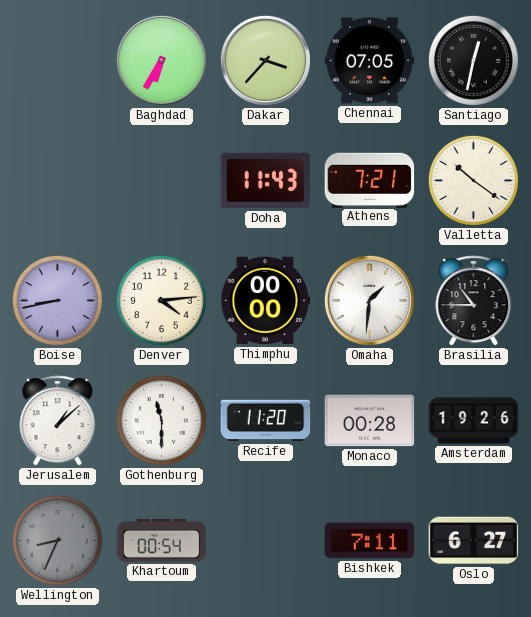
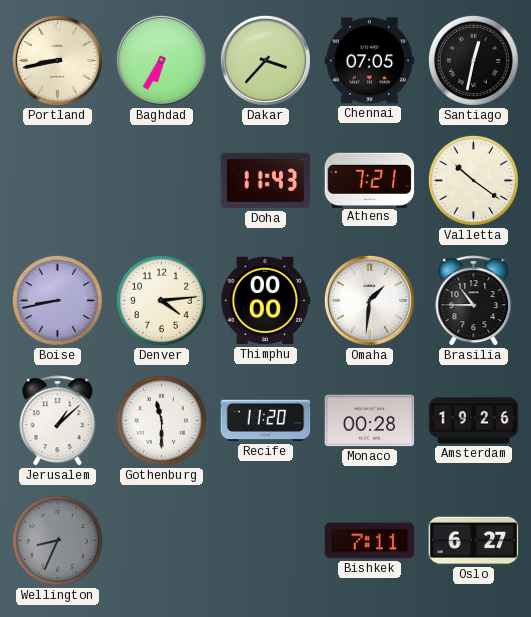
Portland: none -> 8:43
Khartoum: 00:54 -> none
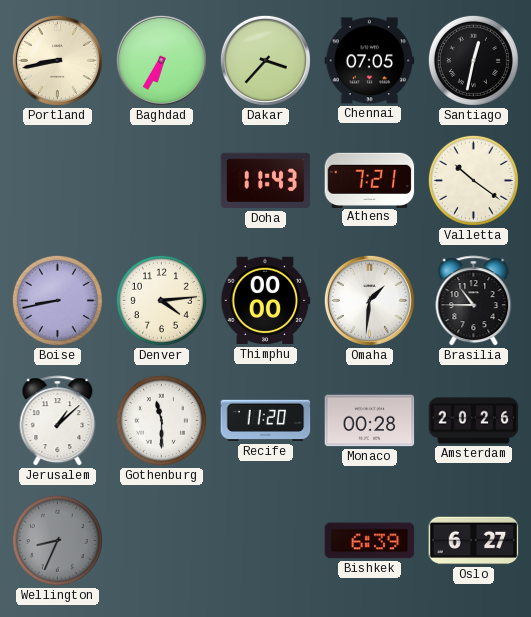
Amsterdam: 19:26 -> 20:26
Bishkek: 7:11 -> 6:39
